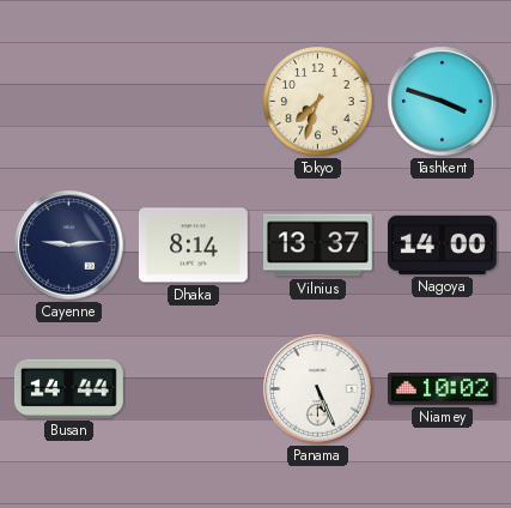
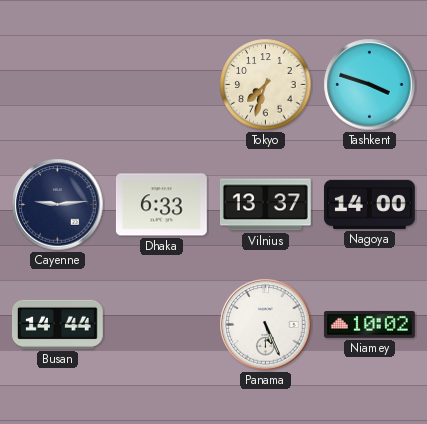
Dhaka: 8:14 -> 6:33
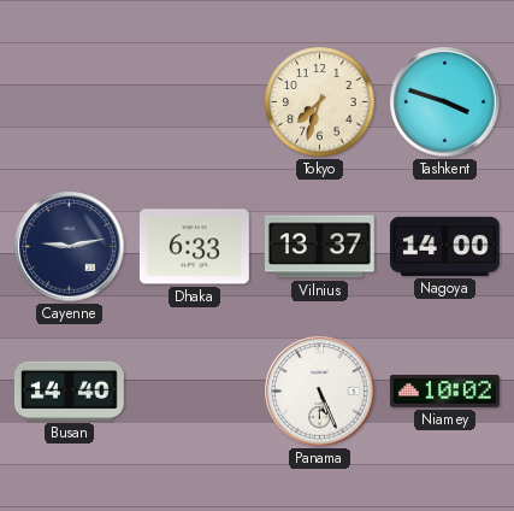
Cayenne: 9:14 -> 9:13
Busan: 14:44 -> 14:40
